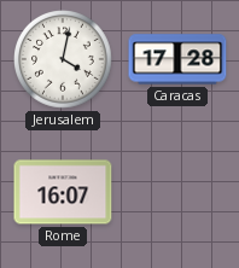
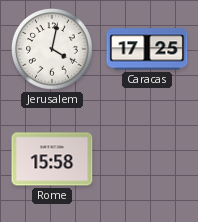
Caracas: 17:28 -> 17:25
Rome: 16:07 -> 15:58
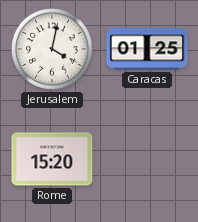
Caracas: 17:25 -> 01:25
Rome: 15:58 -> 15:20
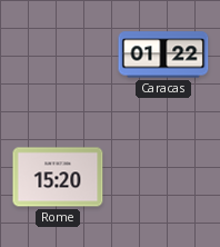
Jerusalem: 4:02 -> none
Caracas: 01:25 -> 01:22
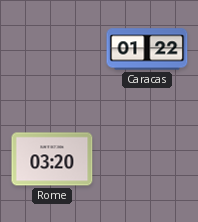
Rome: 15:20 -> 03:20
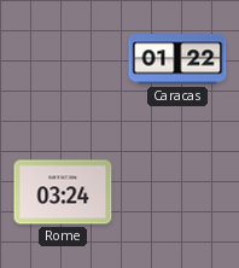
Rome: 03:20 -> 03:24
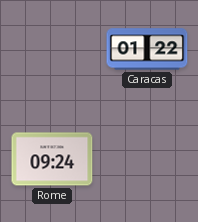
Rome: 03:24 -> 09:24
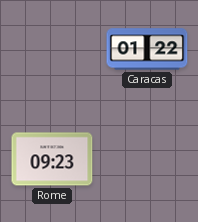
Rome: 09:24 -> 09:23
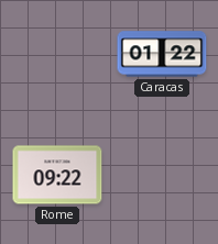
Rome: 09:23 -> 09:22
